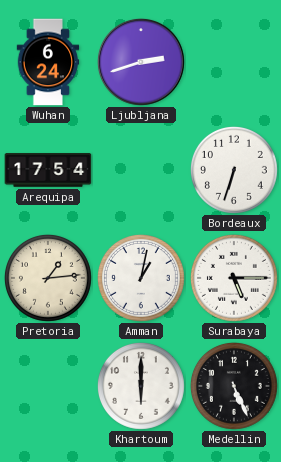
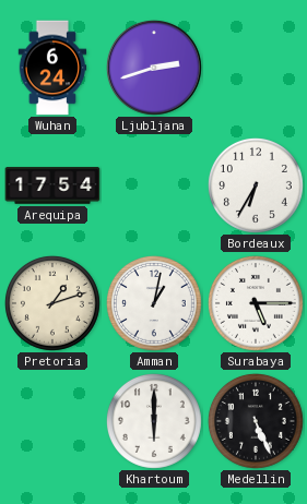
Bordeaux: 6:33 -> 6:35
Pretoria: 1:14 -> 1:12
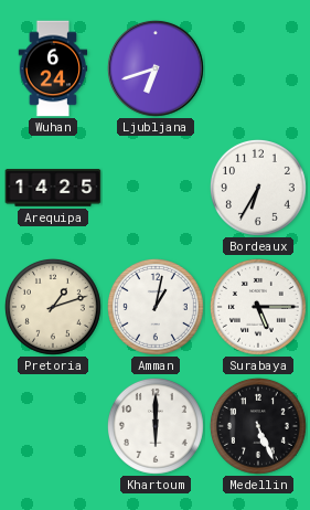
Ljubljana: 2:42 -> 6:42
Arequipa: 17:54 -> 14:25
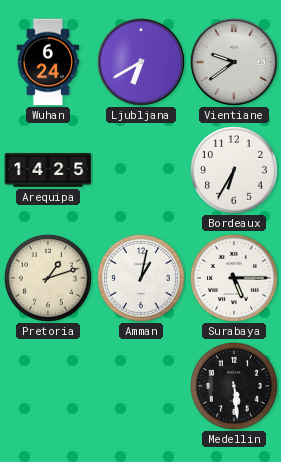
Ljubljana: 6:42 -> 6:40
Vientiane: none -> 9:39
Khartoum: 6:00 -> none
Medellin: 5:26 -> 5:29
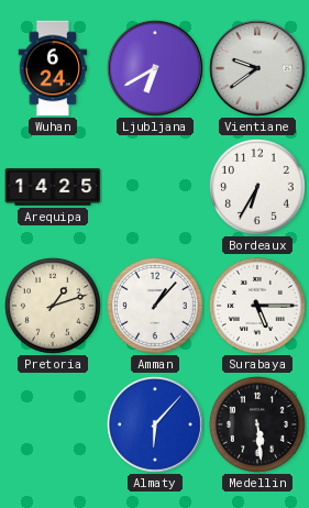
Amman: 1:02 -> 1:07
Almaty: none -> 6:07
